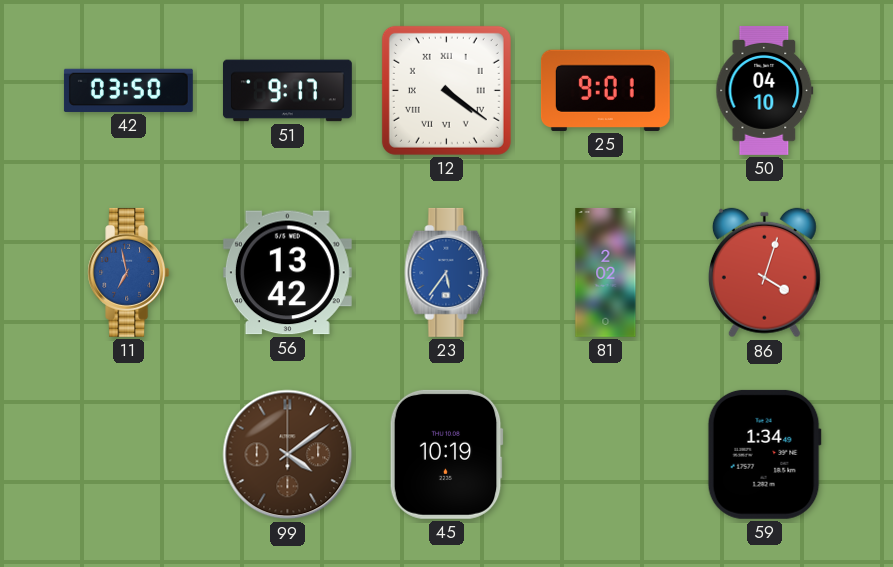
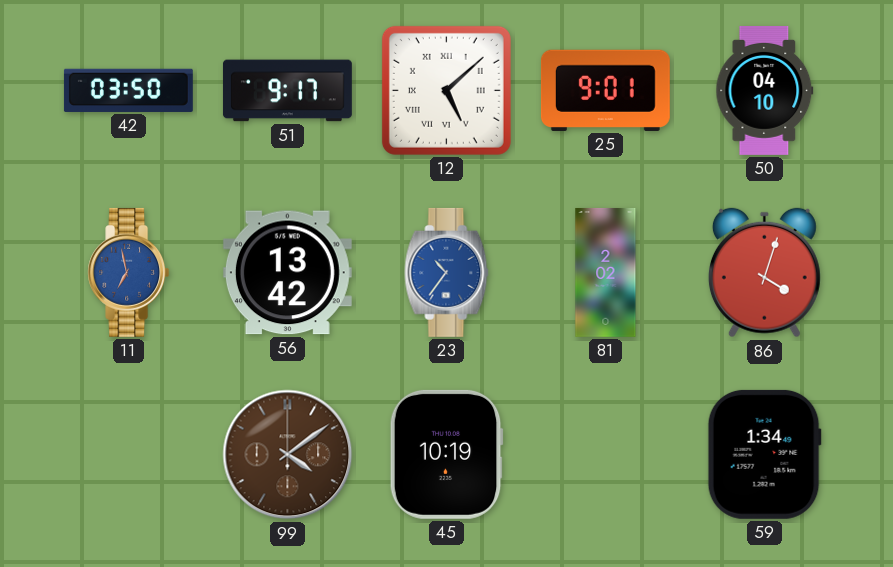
12: 4:21 -> 5:08
23: 5:36 -> 10:36
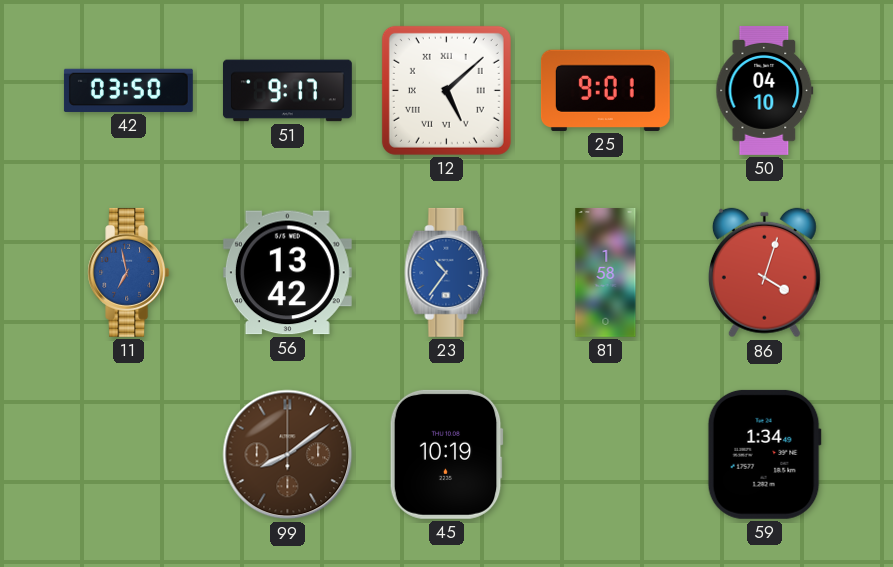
81: 2:02 -> 1:58
99: 4:09 -> 8:09
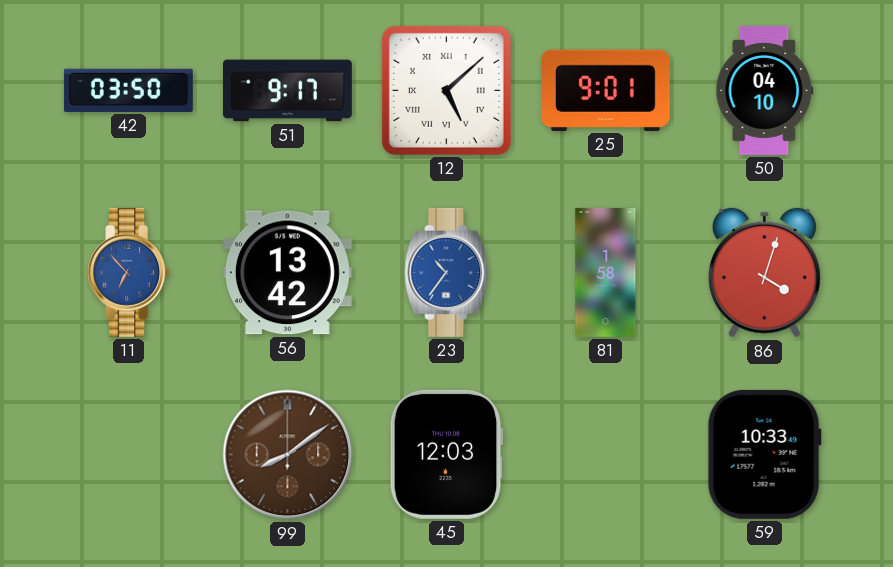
11: 6:58 -> 6:53
45: 10:19 -> 12:03
59: 1:34 -> 10:33
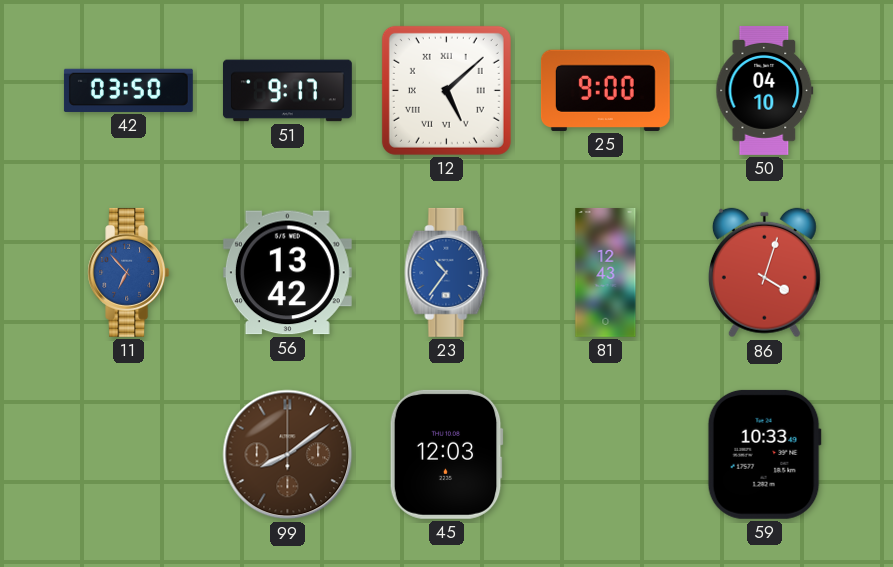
25: 9:01 -> 9:00
81: 1:58 -> 12:43
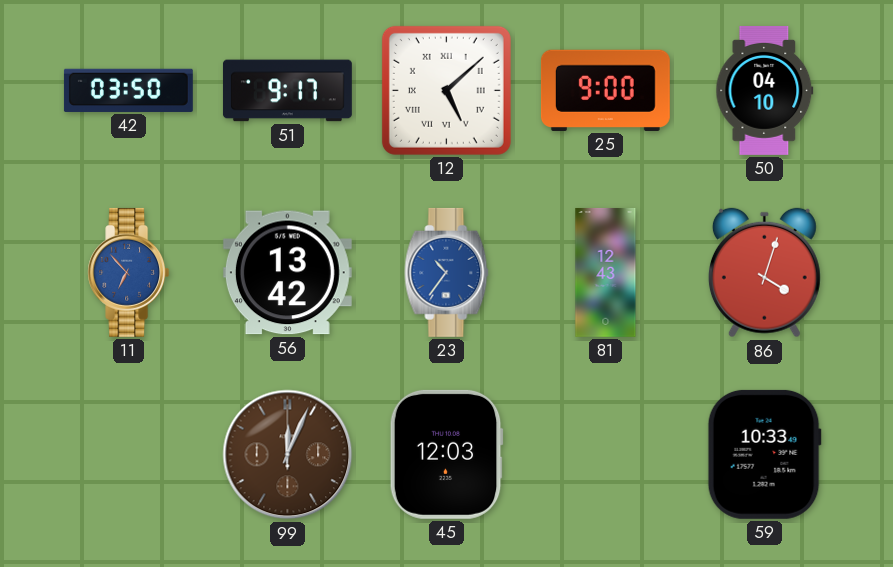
99: 8:09 -> 12:04
